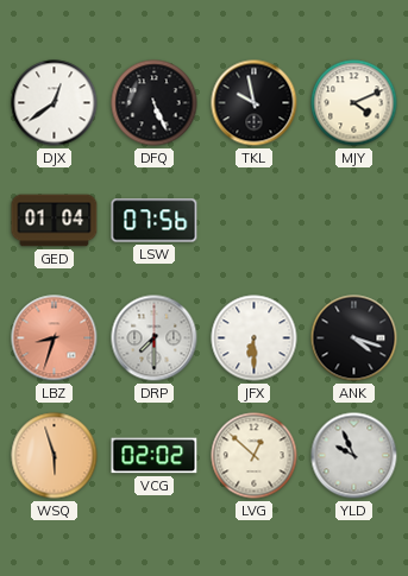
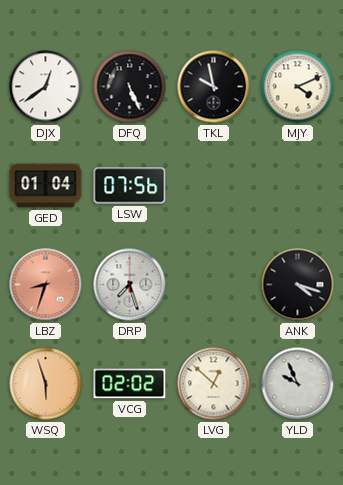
DRP: 7:30 -> 7:27
JFX: 6:30 -> none
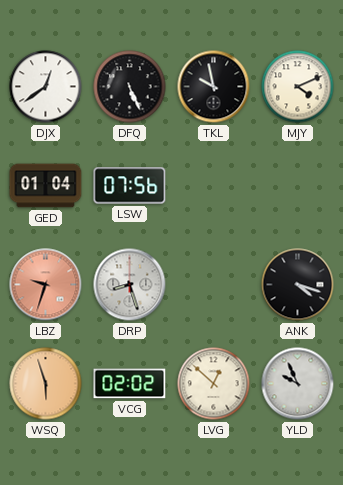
LBZ: 8:33 -> 9:33
DRP: 7:27 -> 8:27
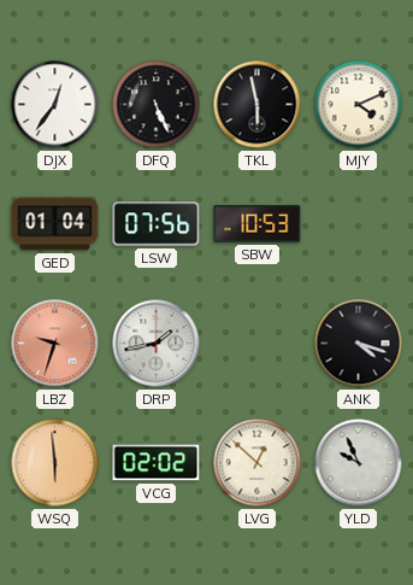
DJX: 12:39 -> 12:36
TKL: 9:58 -> 5:58
SBW: none -> 10:53
DRP: 8:27 -> 1:43
WSQ: 5:57 -> 5:59
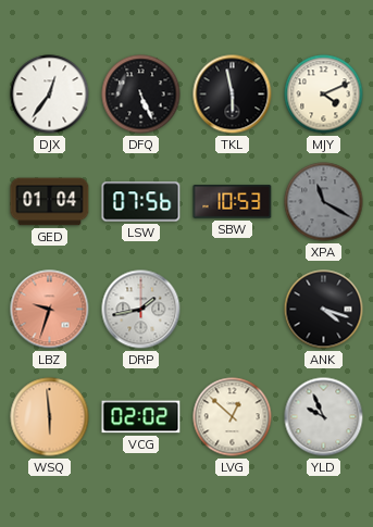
XPA: none -> 11:20
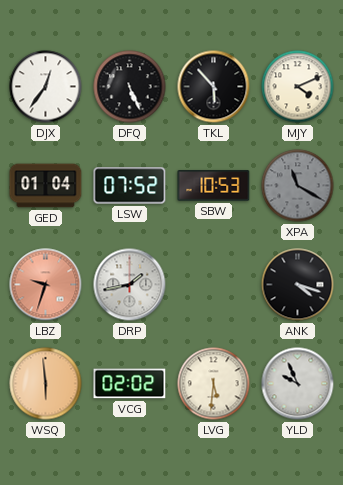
TKL: 5:58 -> 5:53
LSW: 07:56 -> 07:52
LVG: 12:52 -> 5:31
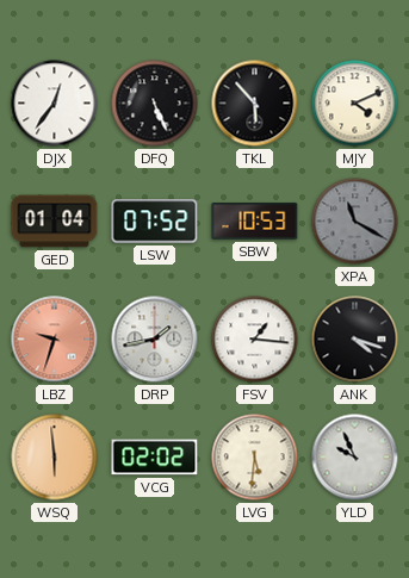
FSV: none -> 1:16
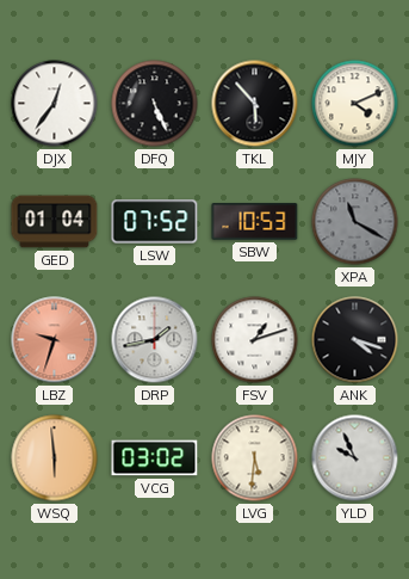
FSV: 1:16 -> 1:12
VCG: 02:02 -> 03:02
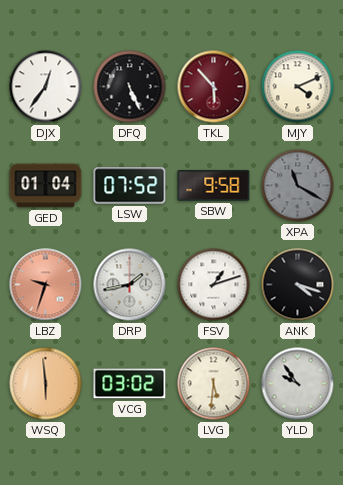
TKL dial: black -> burgundy
SBW: 10:53 -> 9:58
YLD: 9:56 -> 9:54
